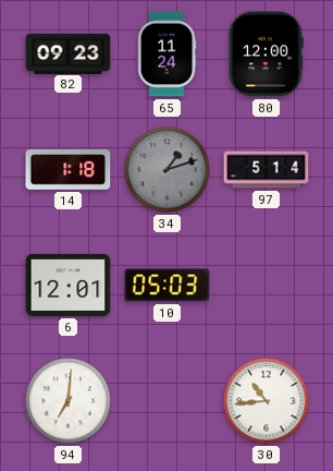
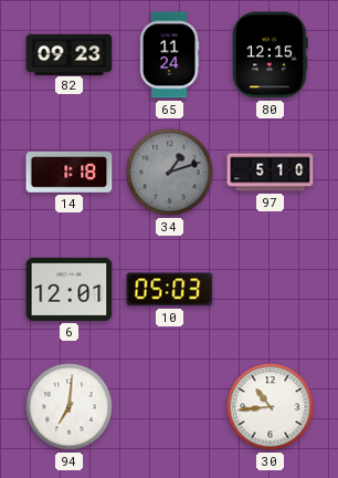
80: 12:00 -> 12:15
97: 5:14 -> 5:10
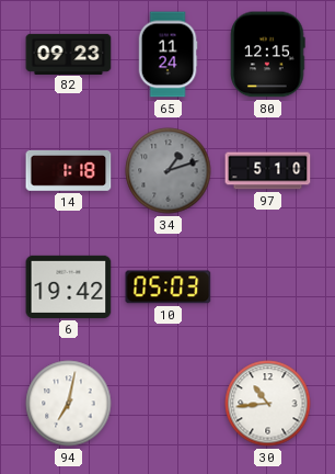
6: 12:01 -> 19:42
94: 7:01 -> 7:02
